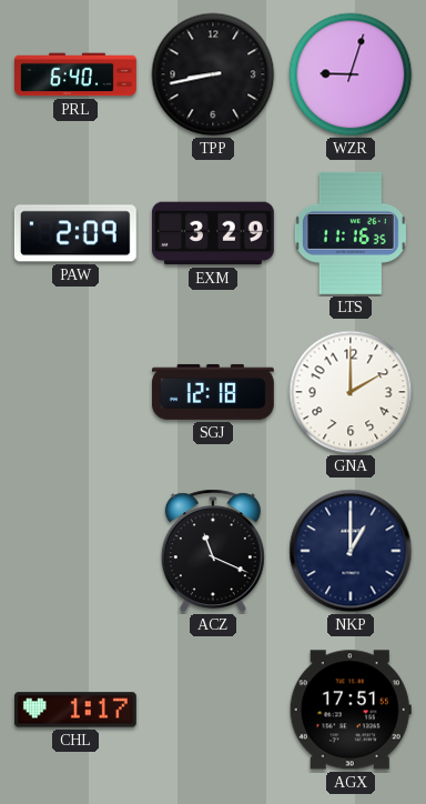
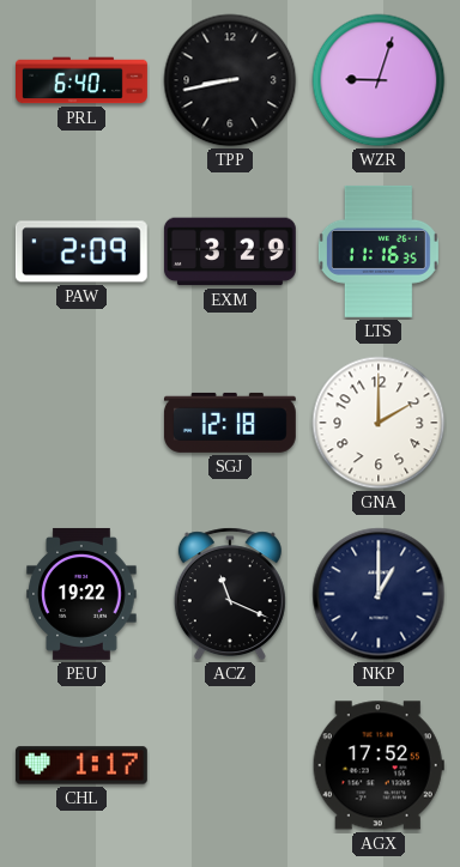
PEU: none -> 19:22
AGX: 17:51 -> 17:52
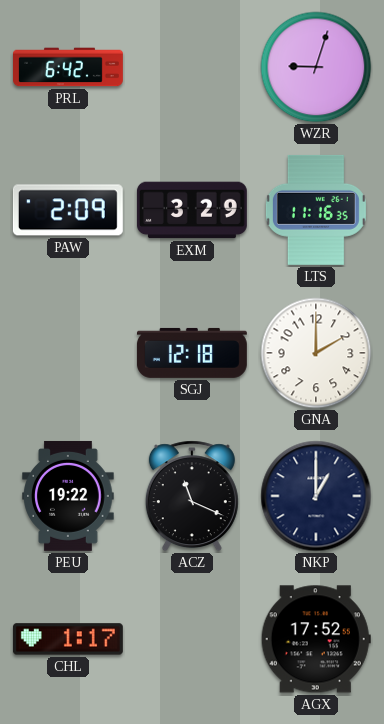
PRL: 6:40 -> 6:42
TPP: 8:43 -> none
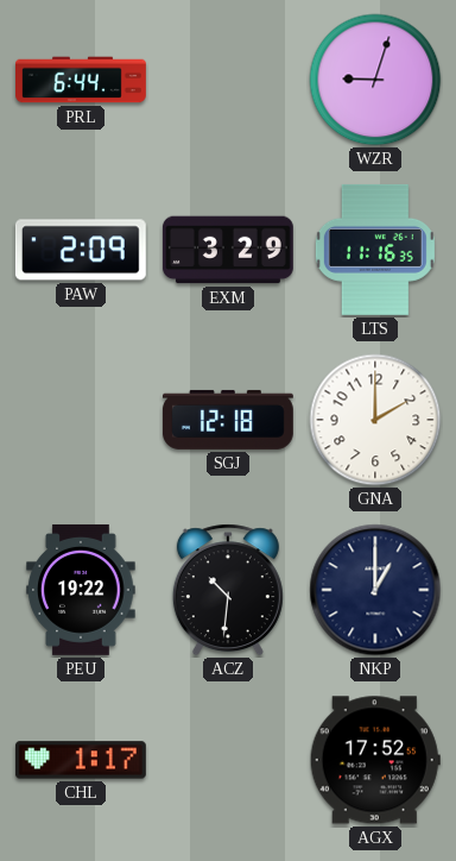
PRL: 6:42 -> 6:44
ACZ: 11:19 -> 10:31
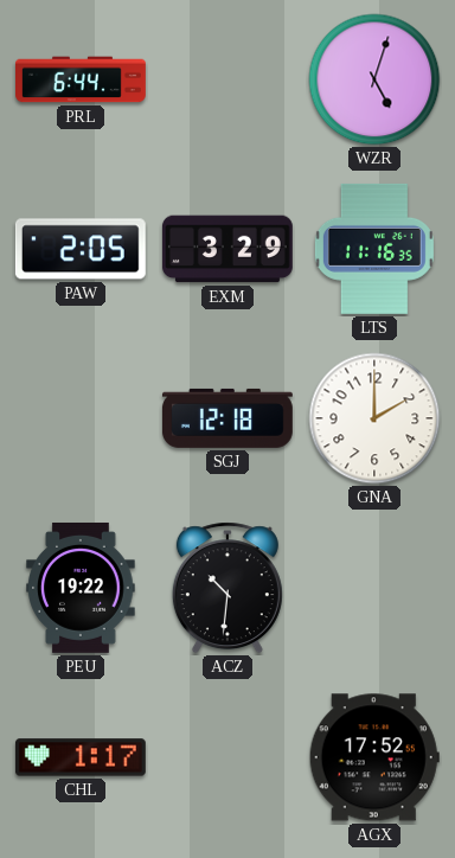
WZR: 9:03 -> 5:03
PAW: 2:09 -> 2:05
NKP: 1:00 -> none
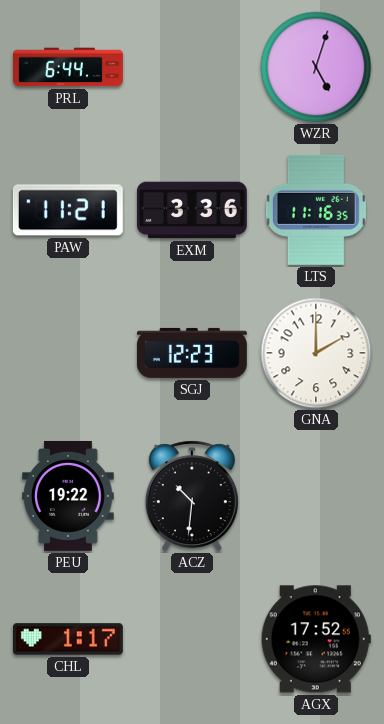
PAW: 2:05 -> 11:21
EXM: 3:29 -> 3:36
SGJ: 12:18 -> 12:23
